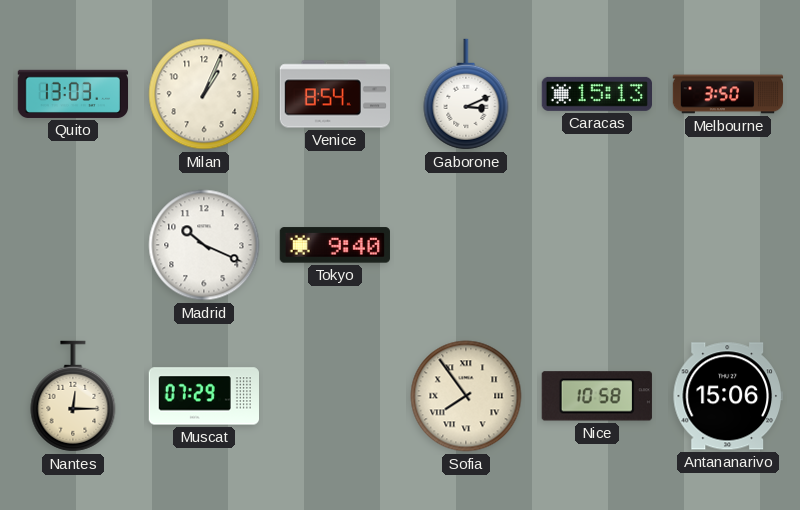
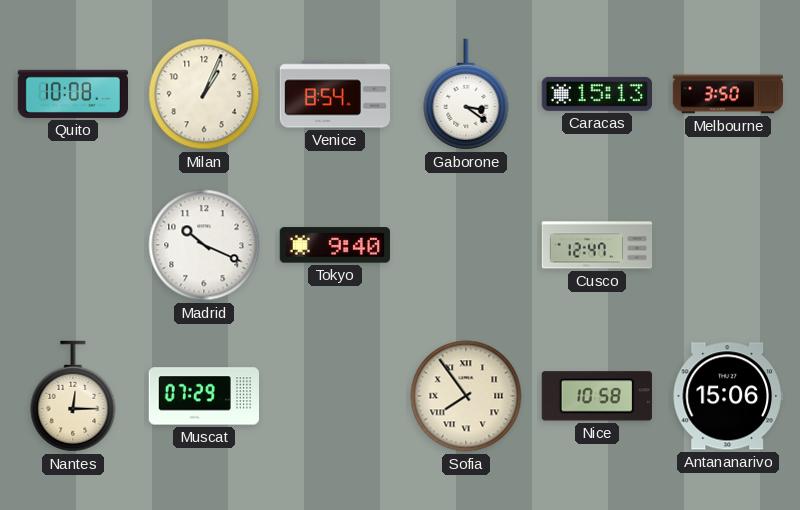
Quito: 13:03 -> 10:08
Gaborone: 3:11 -> 3:21
Cusco: none -> 12:47
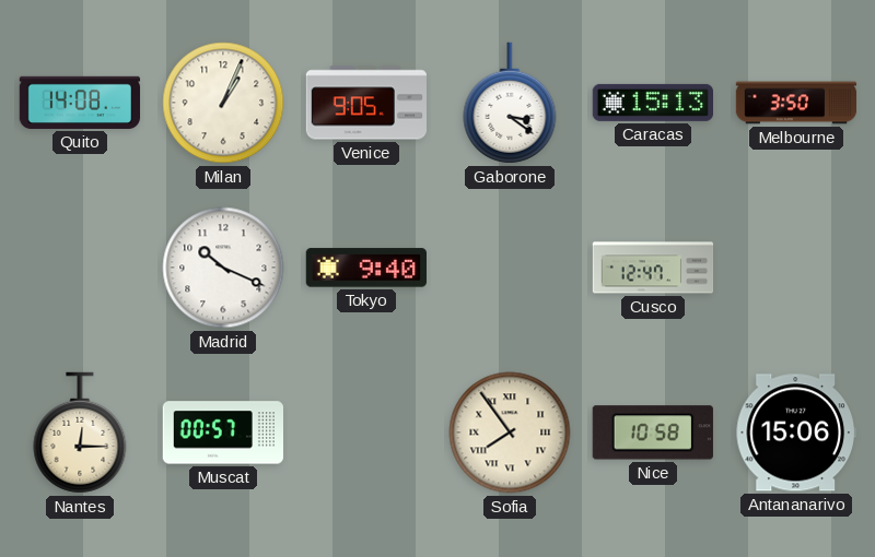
Quito: 10:08 -> 14:08
Venice: 8:54 -> 9:05
Muscat: 07:29 -> 00:57
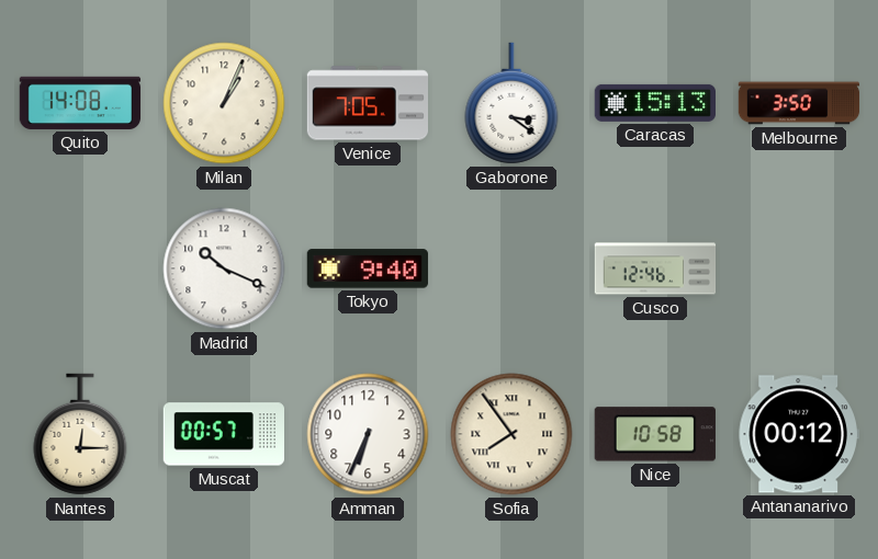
Venice: 9:05 -> 7:05
Cusco: 12:47 -> 12:46
Amman: none -> 6:34
Antananarivo: 15:06 -> 00:12
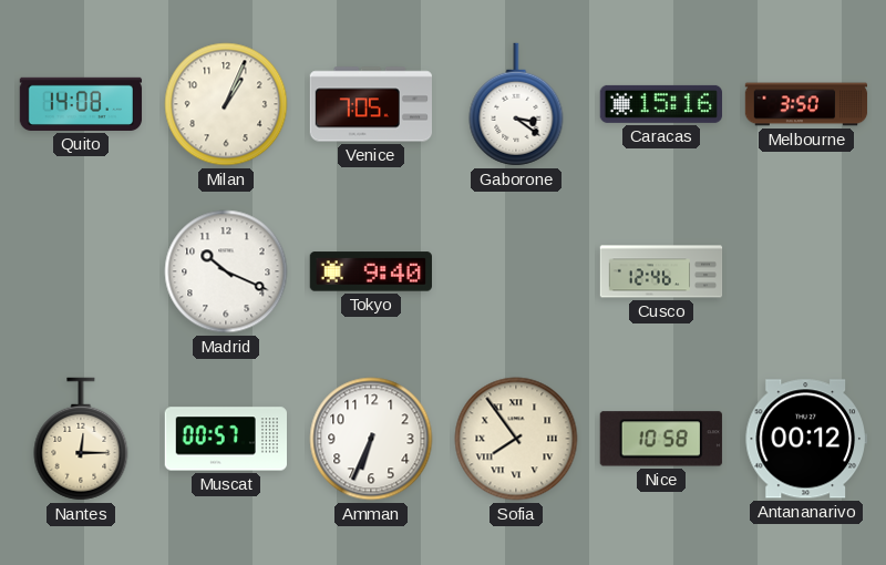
Caracas: 15:13 -> 15:16
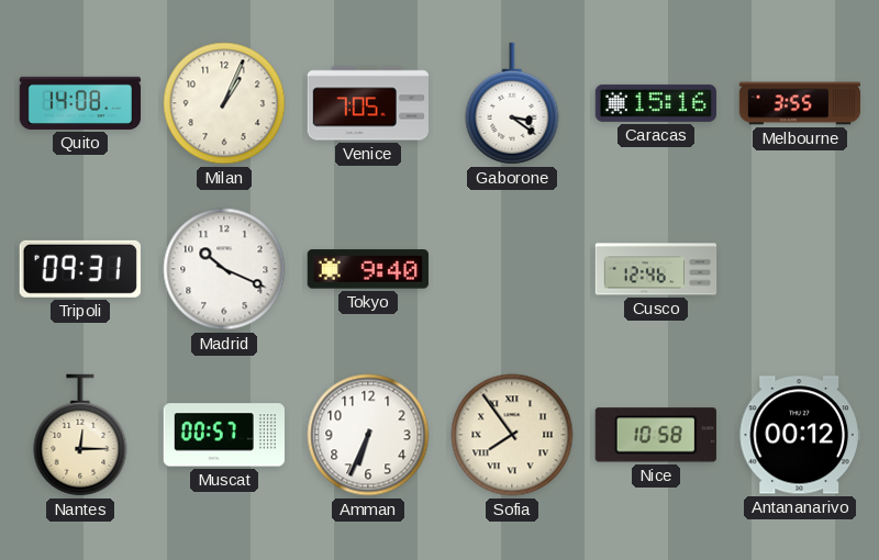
Melbourne: 3:50 -> 3:55
Tripoli: none -> 09:31
